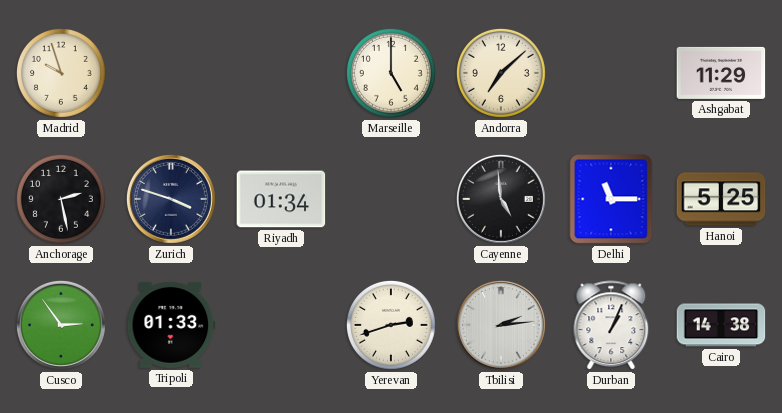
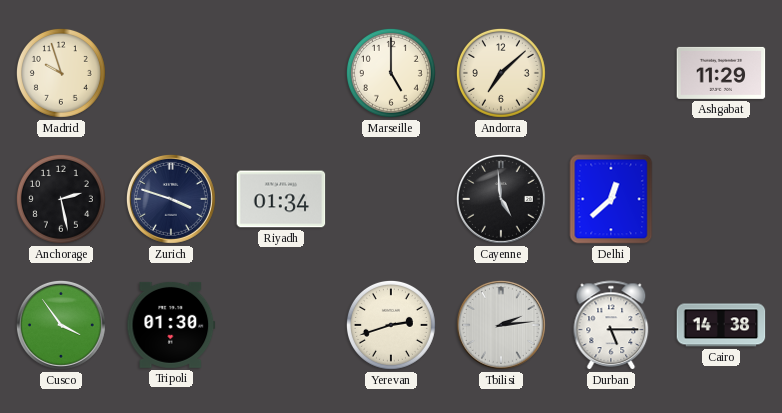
Delhi: 11:15 -> 12:38
Hanoi: 5:25 -> none
Cusco: 2:54 -> 3:54
Tripoli: 01:33 -> 01:30
Durban: 1:04 -> 5:15
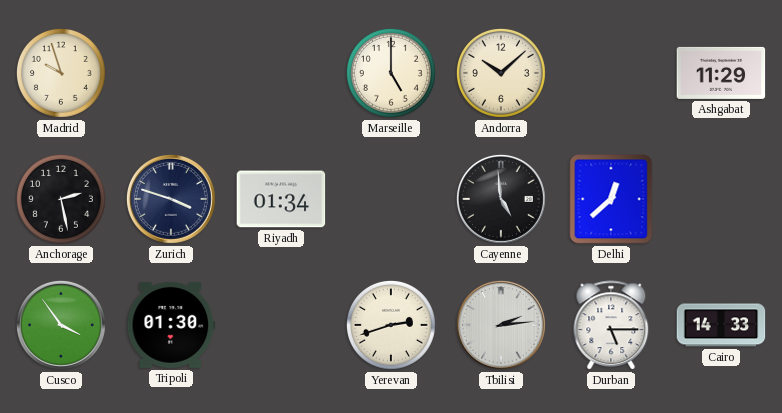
Andorra: 7:08 -> 10:08
Cairo: 14:38 -> 14:33
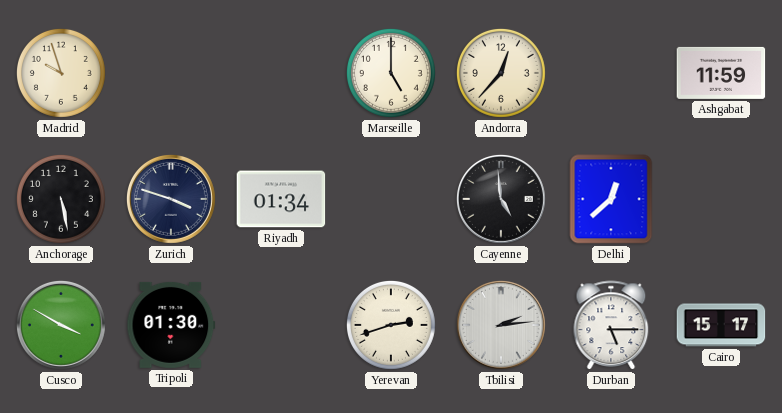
Andorra: 10:08 -> 12:37
Ashgabat: 11:29 -> 11:59
Anchorage: 2:28 -> 5:28
Cusco: 3:54 -> 3:50
Cairo: 14:33 -> 15:17
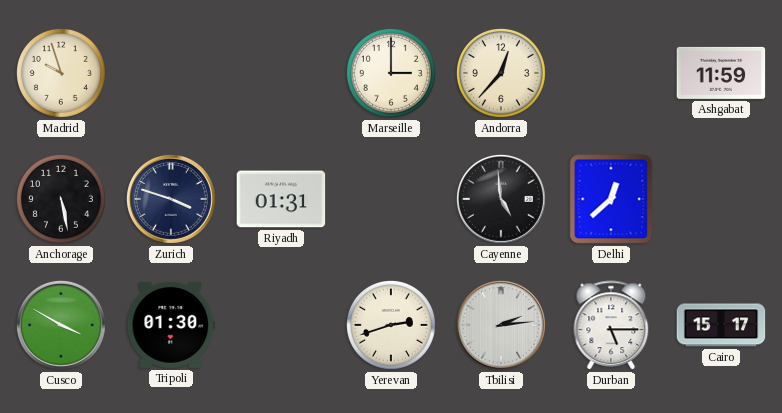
Marseille: 5:00 -> 3:00
Riyadh: 01:34 -> 01:31
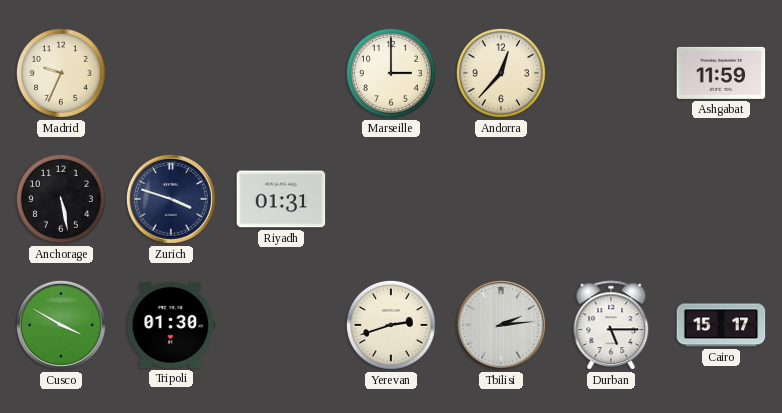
Madrid: 9:57 -> 9:34
Cayenne: 4:59 -> none
Delhi: 12:38 -> none
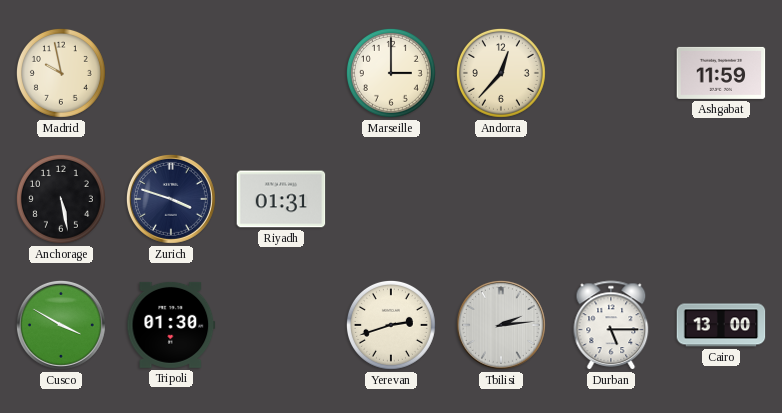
Madrid: 9:34 -> 9:58
Cairo: 15:17 -> 13:00
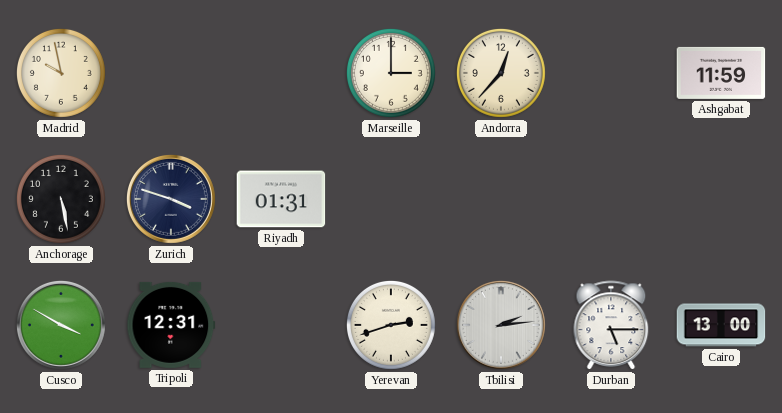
Tripoli: 01:30 -> 12:31
